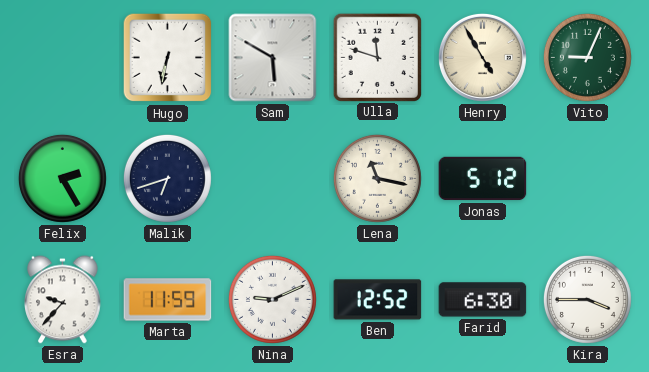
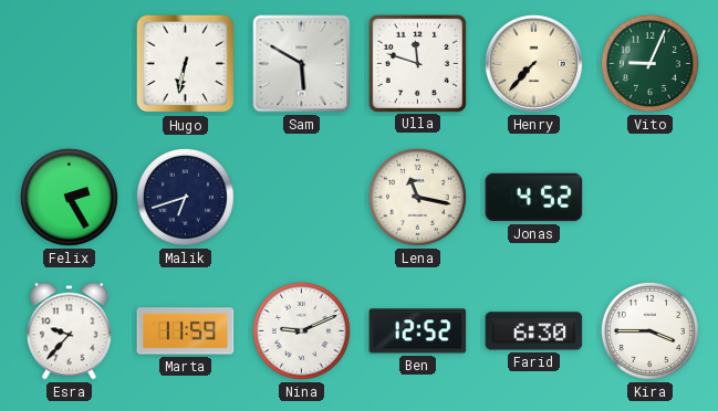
Henry: 4:55 -> 7:37
Jonas: 5:12 -> 4:52
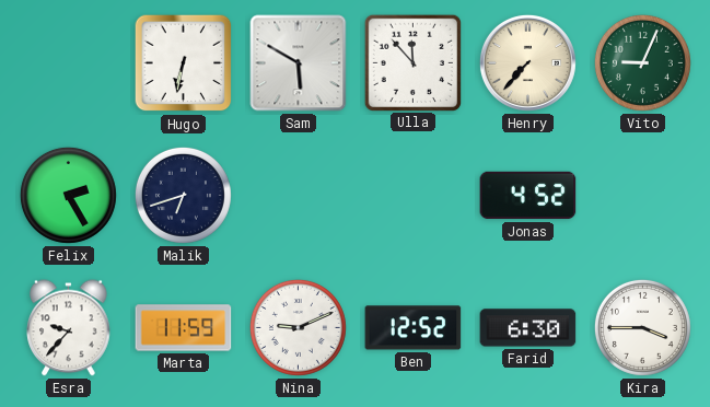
Ulla: 11:48 -> 11:53
Lena: 11:17 -> none
